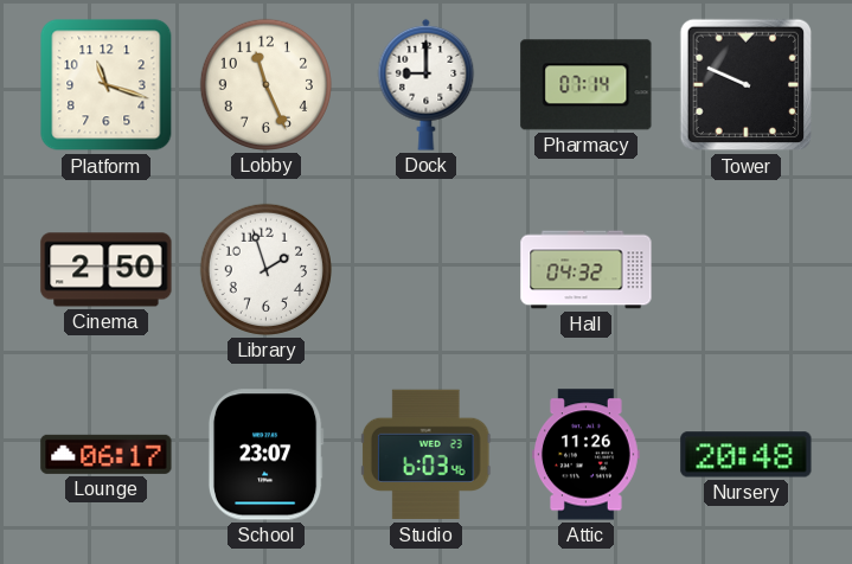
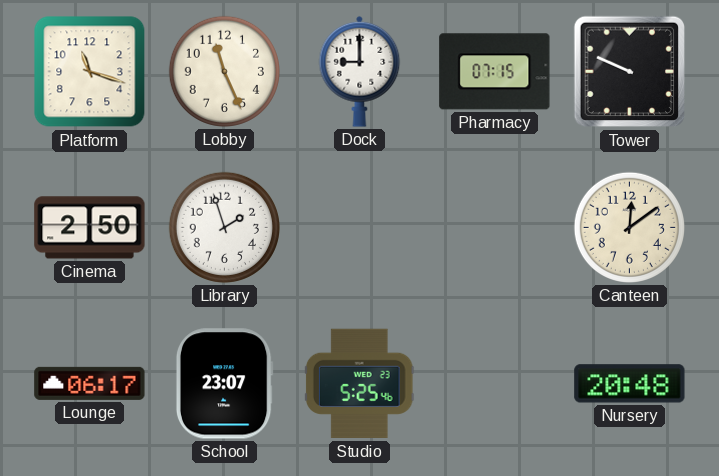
Pharmacy: 07:14 -> 07:15
Hall: 04:32 -> none
Canteen: none -> 12:09
Studio: 6:03 -> 5:25
Attic: 11:26 -> none
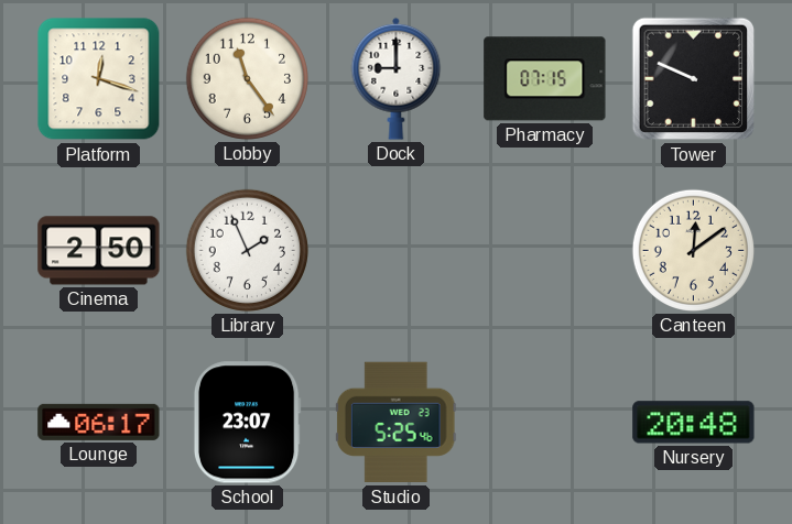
Platform: 11:18 -> 12:18
Lobby: 11:26 -> 11:24
Library: 1:57 -> 1:56
